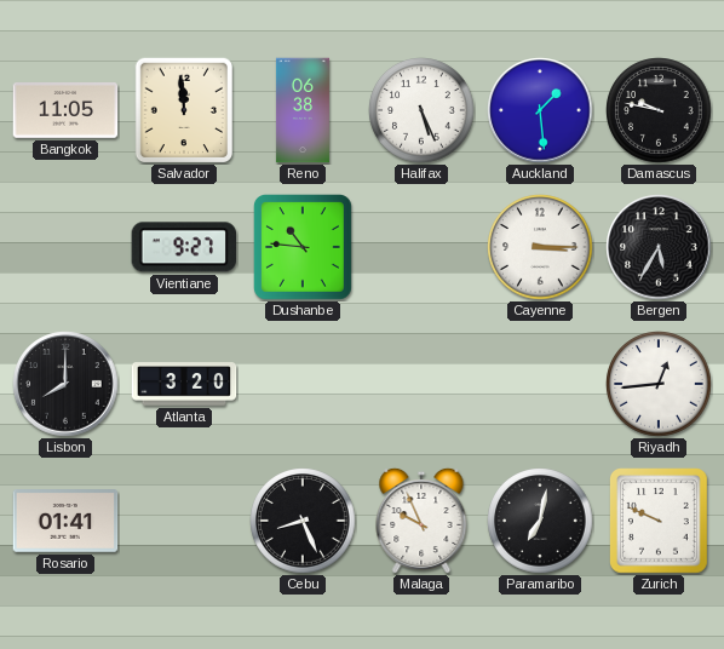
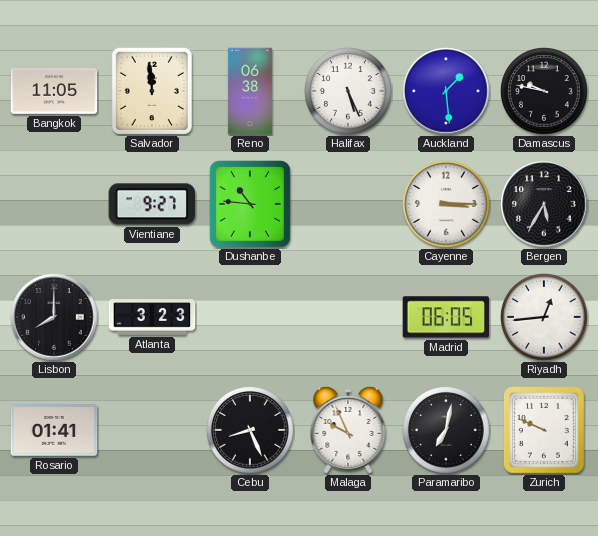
Atlanta: 3:20 -> 3:23
Madrid: none -> 06:05
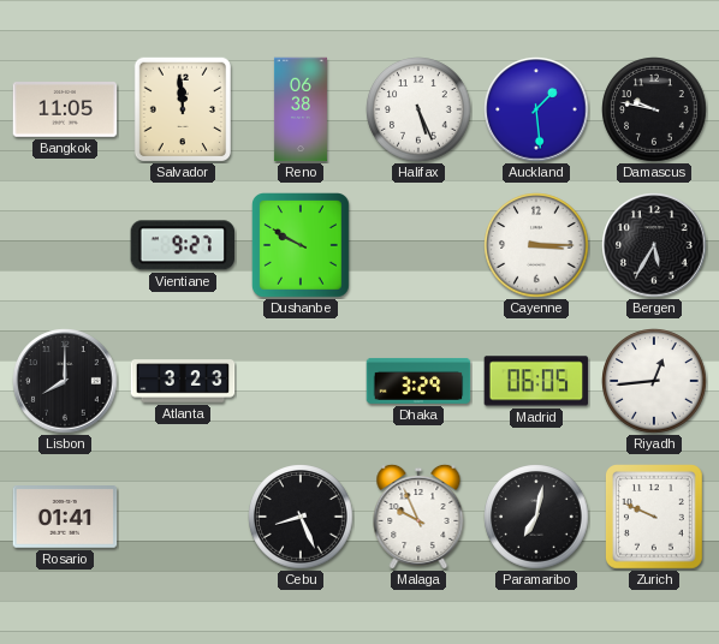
Dushanbe: 10:46 -> 9:50
Dhaka: none -> 3:29
